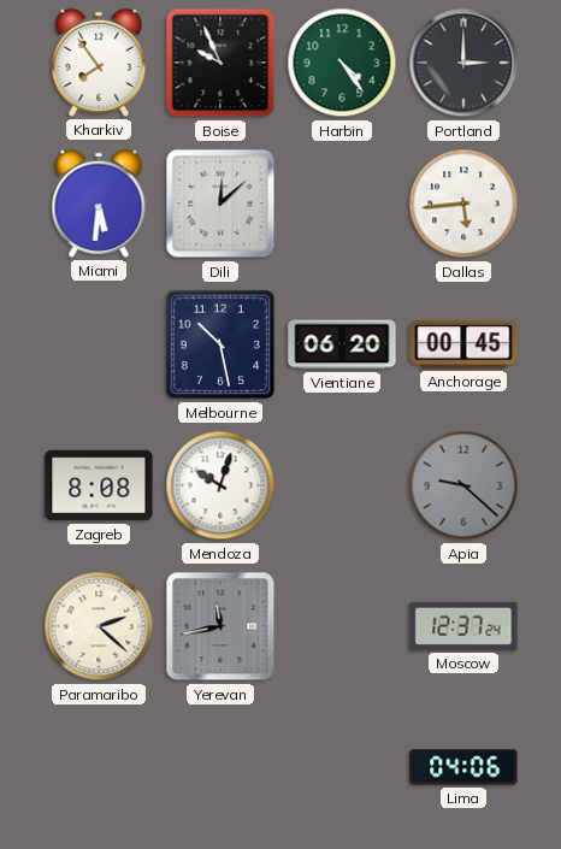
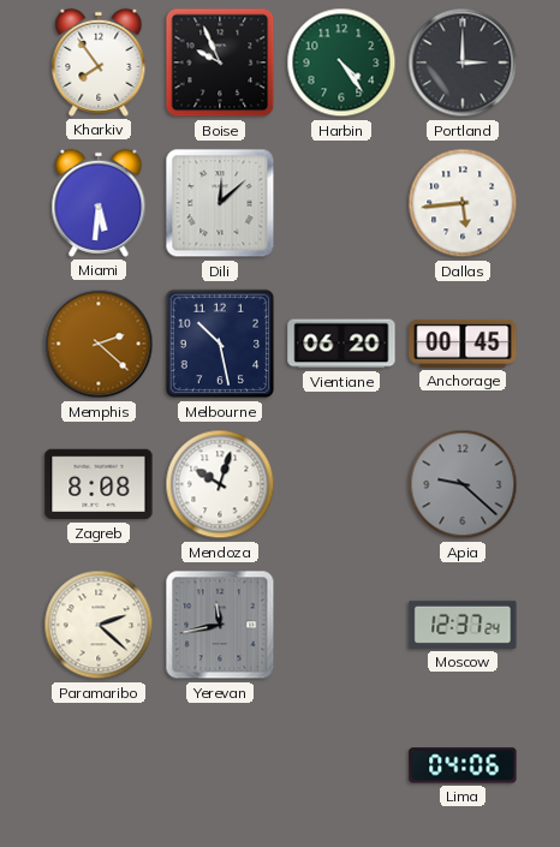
Memphis: none -> 2:22
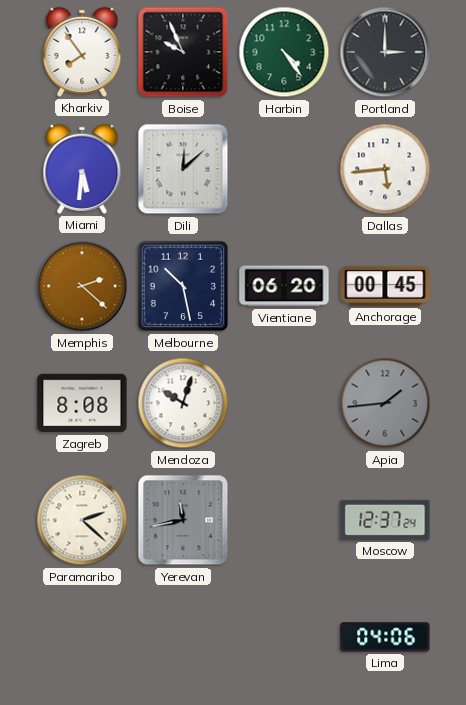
Apia: 9:22 -> 1:44
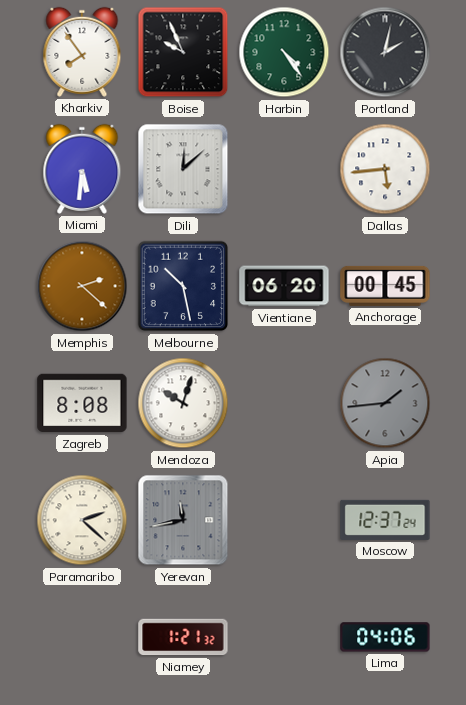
Portland: 3:00 -> 2:02
Niamey: none -> 1:21
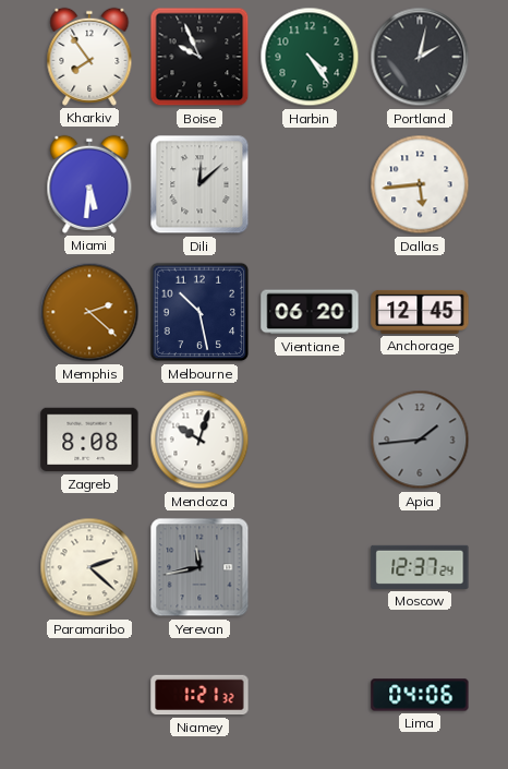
Anchorage: 00:45 -> 12:45
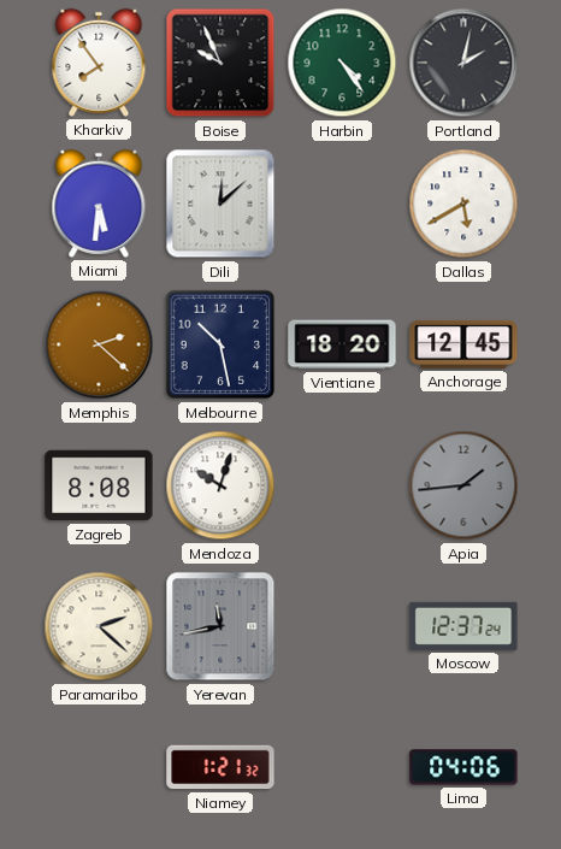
Dallas: 5:44 -> 5:40
Vientiane: 06:20 -> 18:20
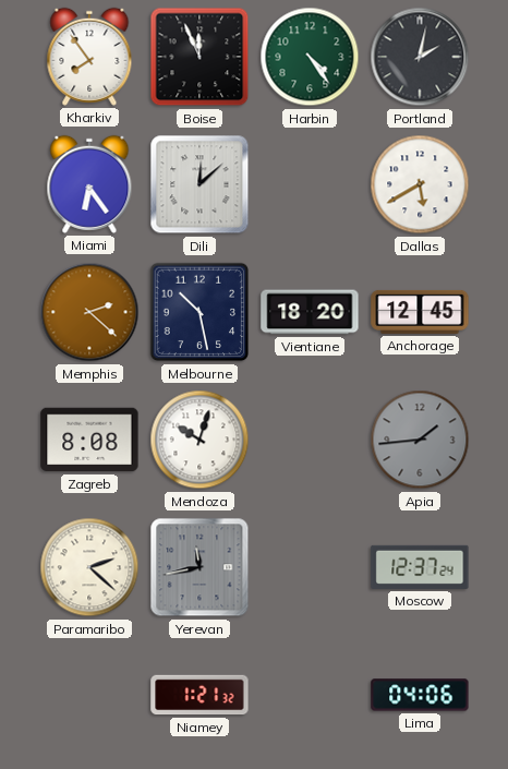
Boise: 9:56 -> 11:56
Miami: 5:31 -> 6:24
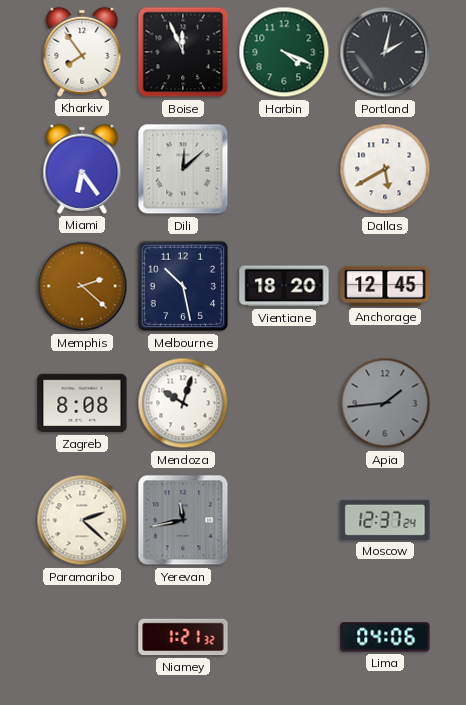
Harbin: 4:24 -> 4:19
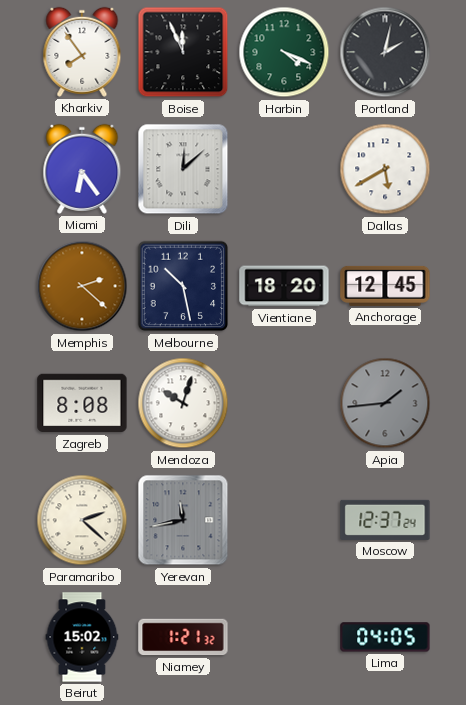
Beirut: none -> 15:02
Lima: 04:06 -> 04:05
